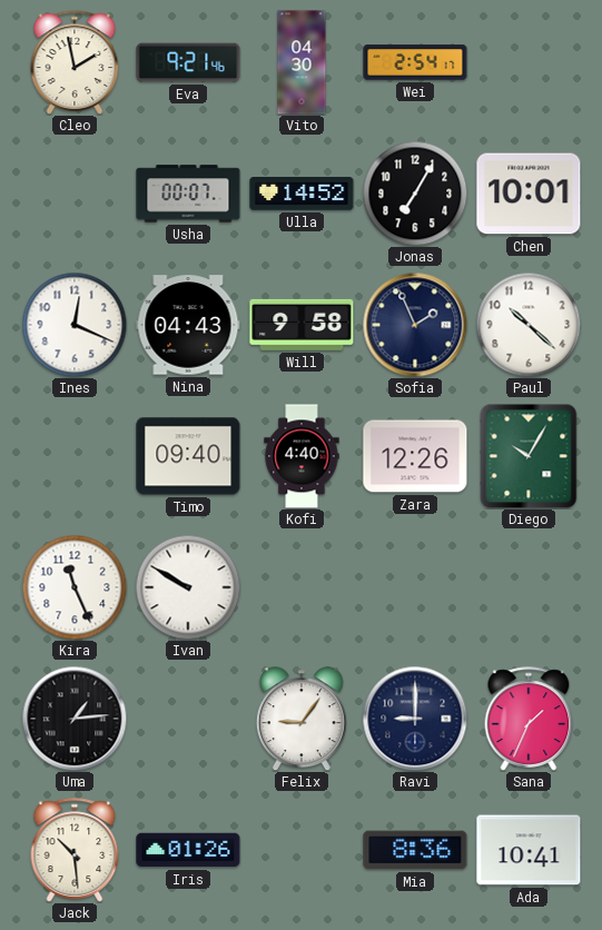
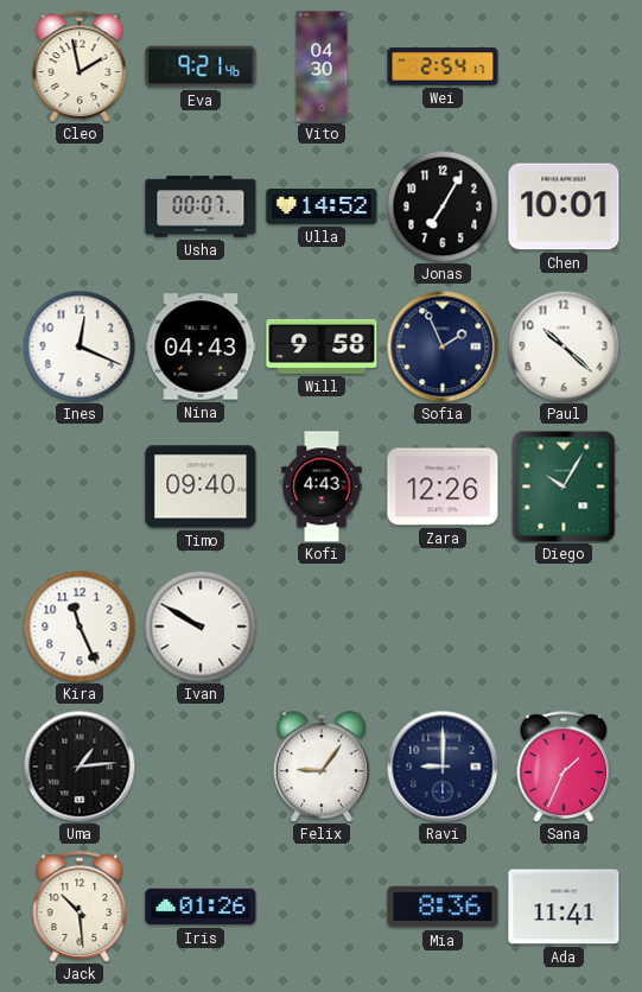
Kofi: 4:40 -> 4:43
Ada: 10:41 -> 11:41
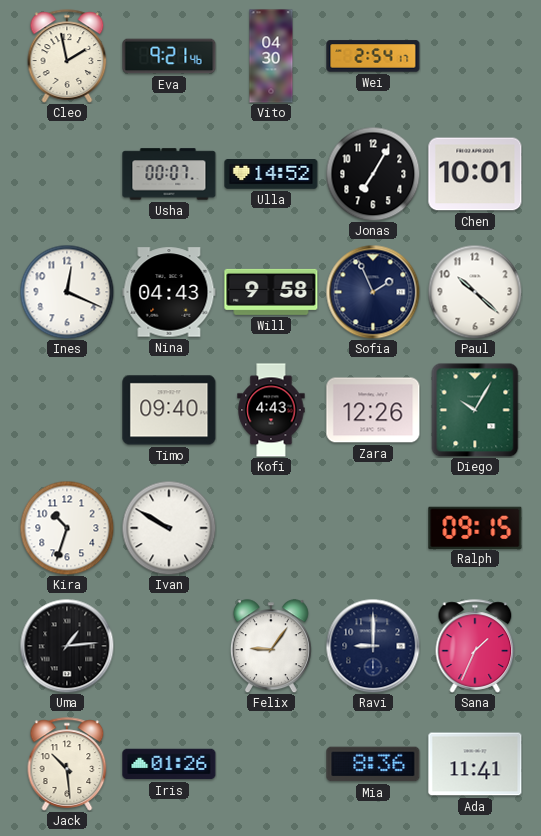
Kira: 11:26 -> 10:33
Ralph: none -> 09:15
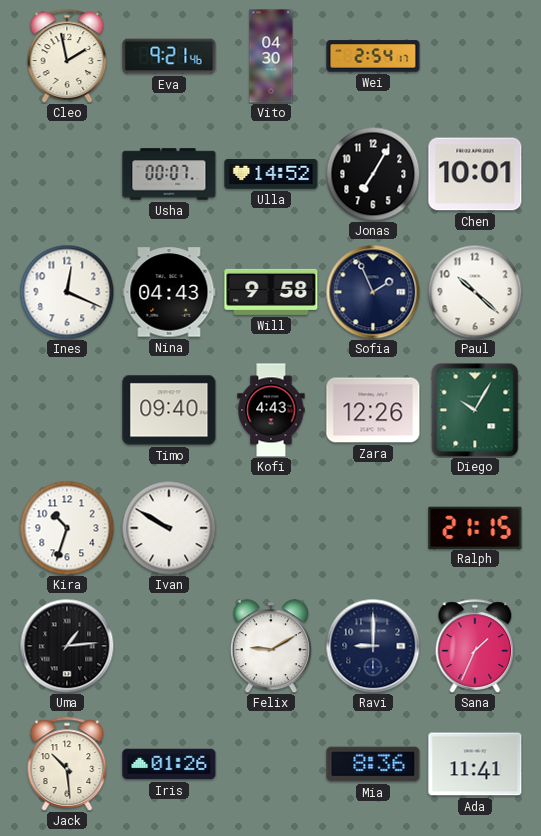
Ralph: 09:15 -> 21:15
Felix: 9:06 -> 9:10
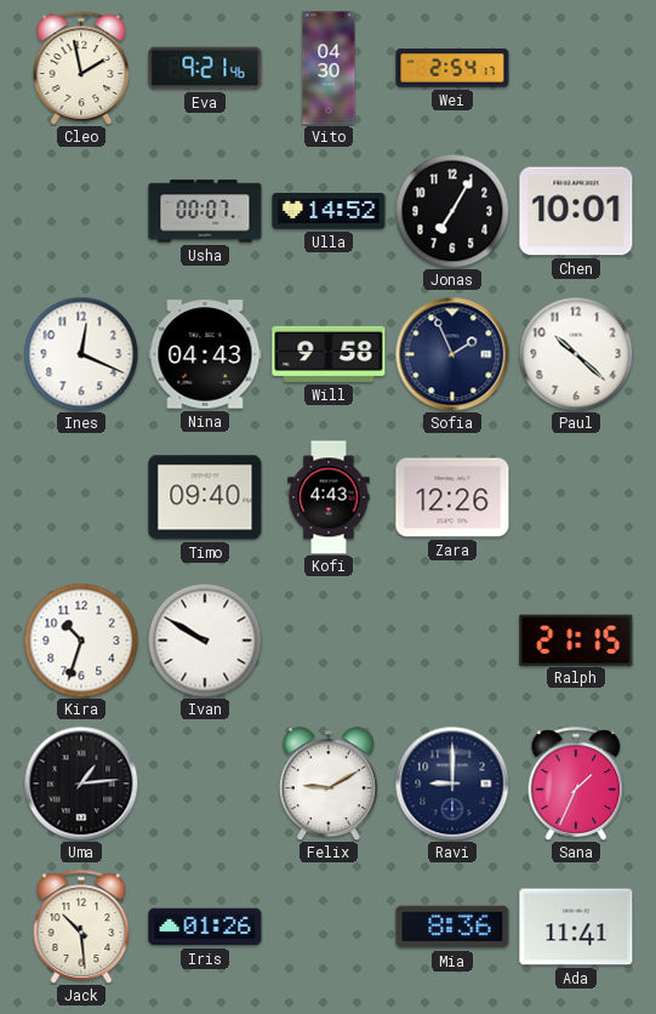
Diego: 10:05 -> none
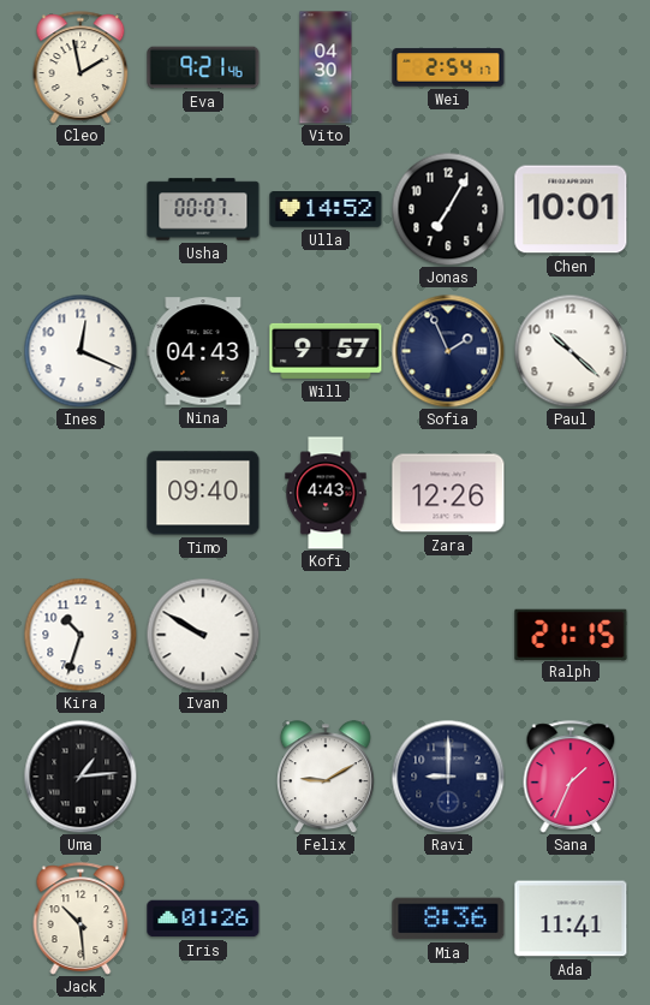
Will: 9:58 -> 9:57
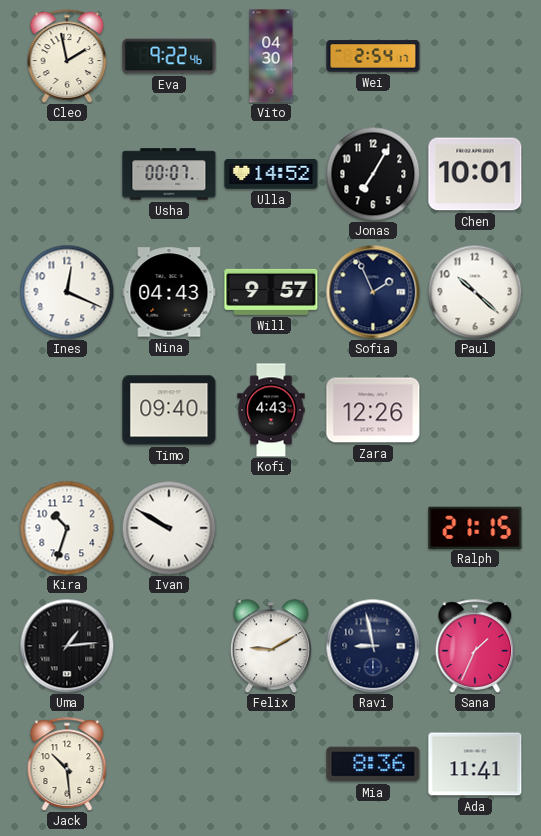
Eva: 9:21 -> 9:22
Ravi: 9:00 -> 8:58
Iris: 01:26 -> none
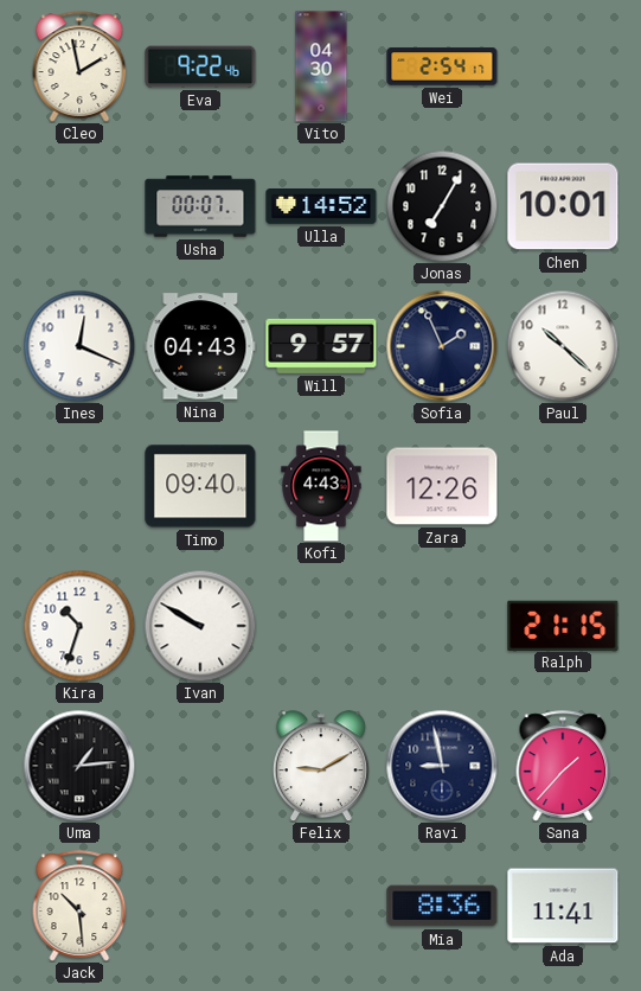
Sana: 1:34 -> 1:37
